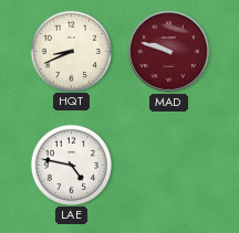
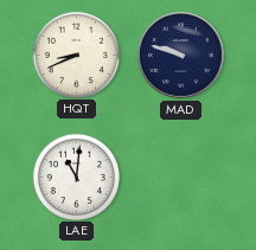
MAD dial: burgundy -> navy
LAE: 4:47 -> 11:01
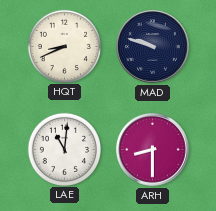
ARH: none -> 8:30
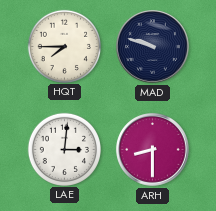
HQT: 8:41 -> 7:45
LAE: 11:01 -> 3:01
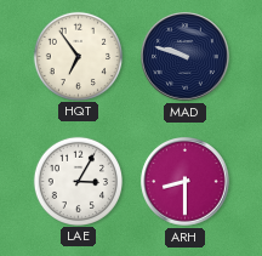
HQT: 7:45 -> 6:54
LAE: 3:01 -> 3:05
